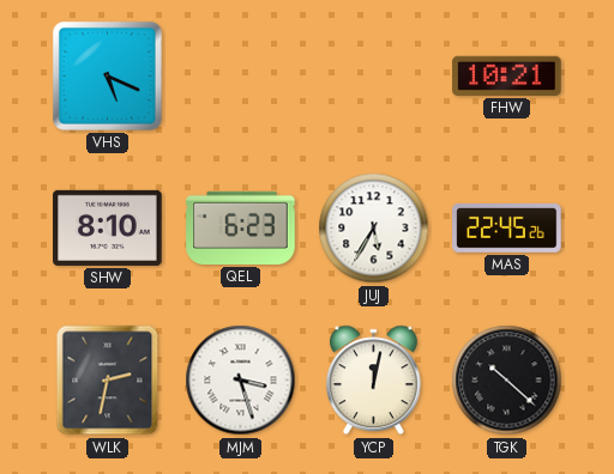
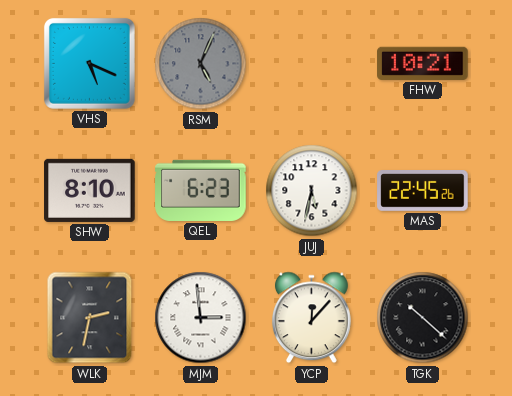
RSM: none -> 5:04
JUJ: 5:35 -> 5:32
MJM: 3:27 -> 2:59
YCP: 12:02 -> 12:07
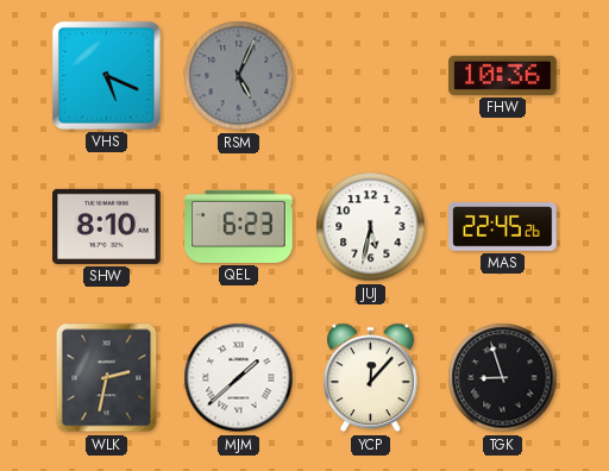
FHW: 10:21 -> 10:36
MJM: 2:59 -> 1:38
TGK: 10:22 -> 8:57
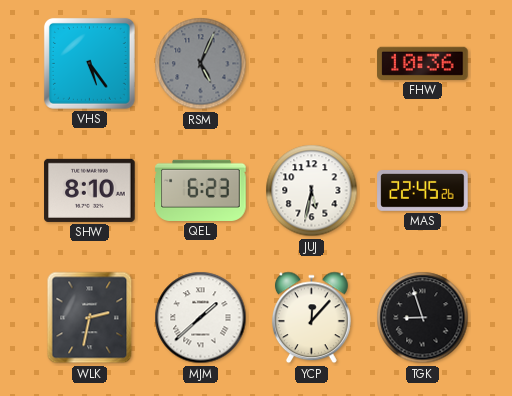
VHS: 5:19 -> 5:24
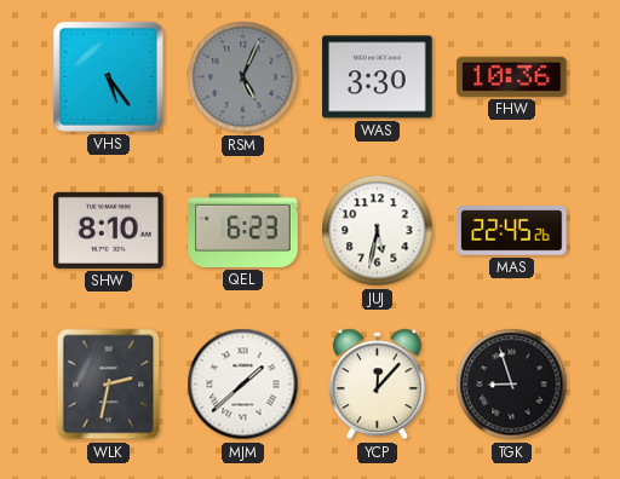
WAS: none -> 3:30
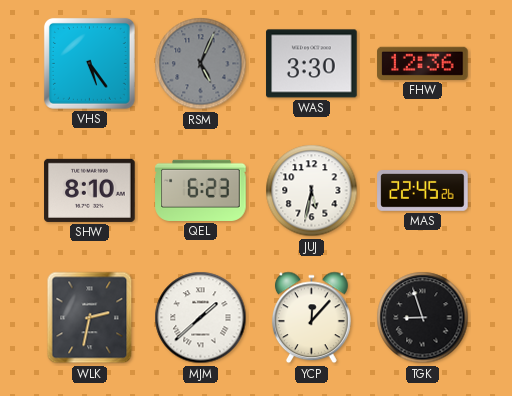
FHW: 10:36 -> 12:36
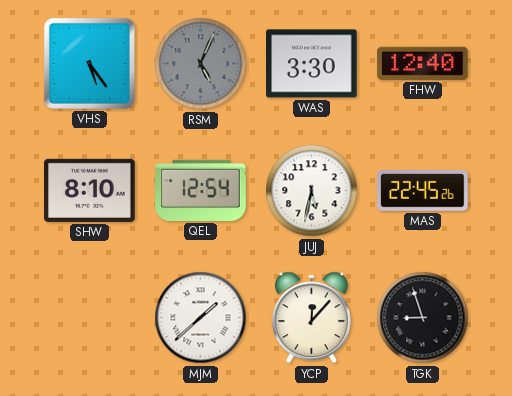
FHW: 12:36 -> 12:40
QEL: 6:23 -> 12:54
WLK: 2:32 -> none
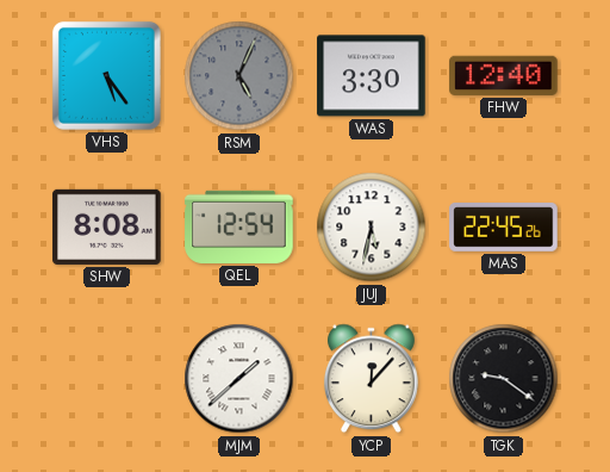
SHW: 8:10 -> 8:08
TGK: 8:57 -> 9:21
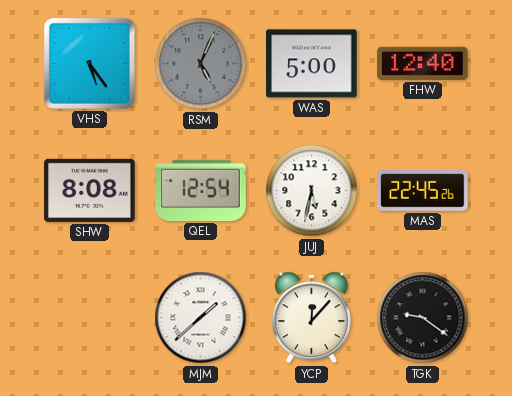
WAS: 3:30 -> 5:00
